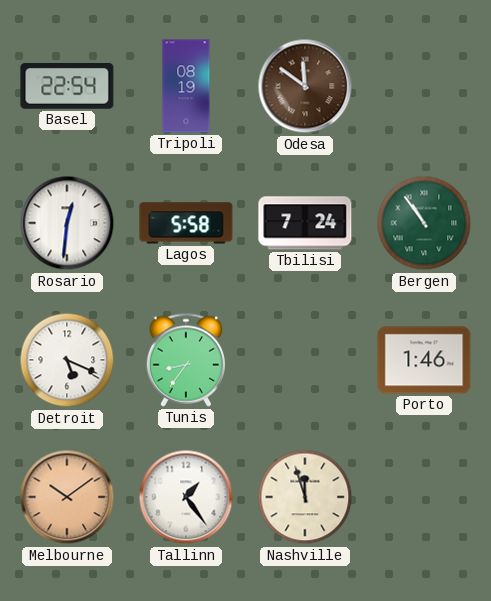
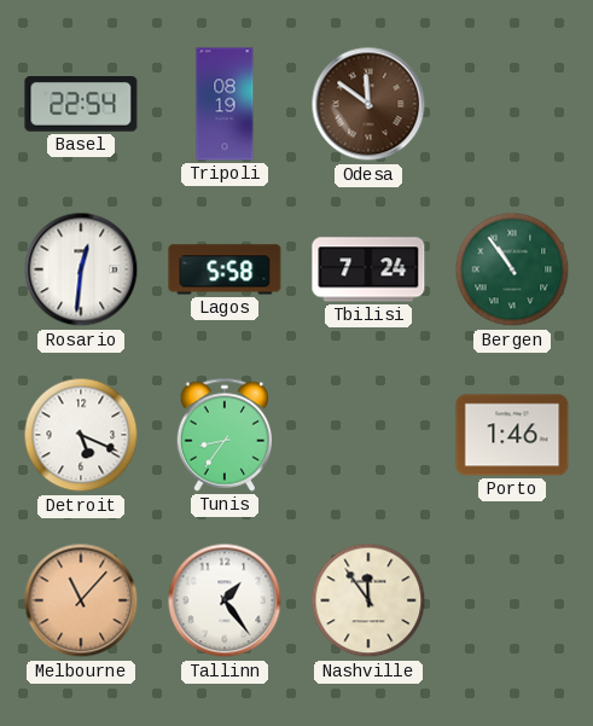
Melbourne: 10:09 -> 11:07
Nashville: 11:57 -> 11:54
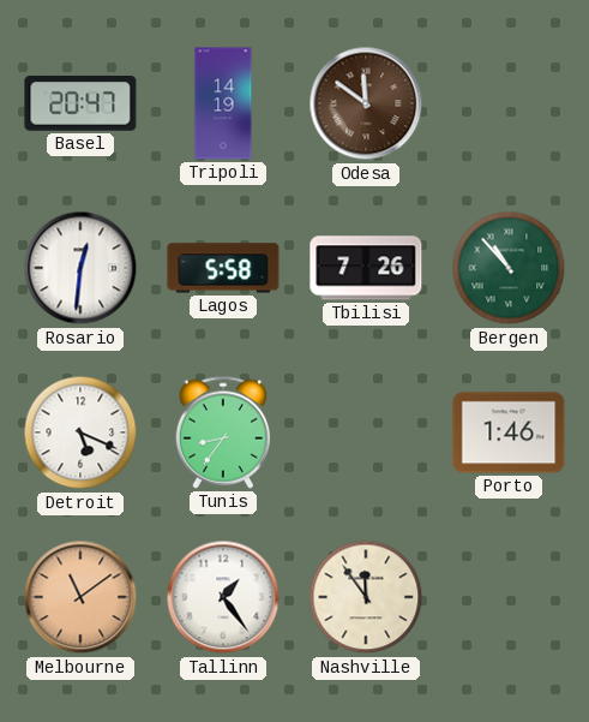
Basel: 22:54 -> 20:47
Tripoli: 08:19 -> 14:19
Tbilisi: 7:24 -> 7:26
Bergen: 10:54 -> 10:53
Melbourne: 11:07 -> 11:09
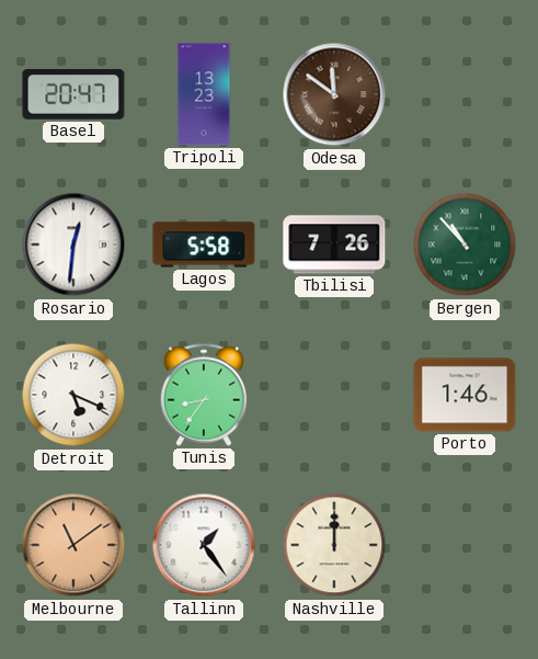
Tripoli: 14:19 -> 13:23
Nashville: 11:54 -> 12:00
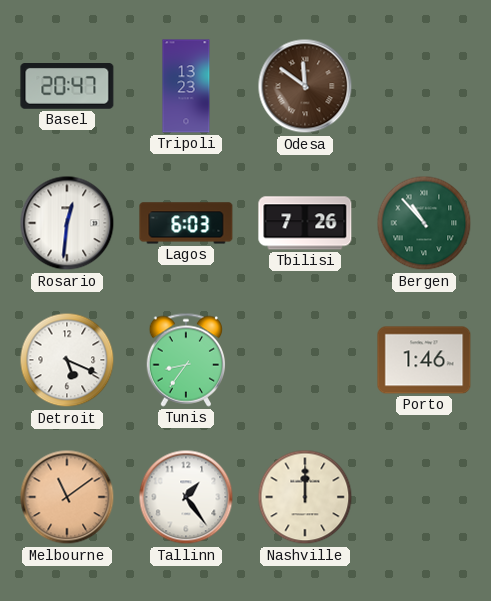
Lagos: 5:58 -> 6:03
